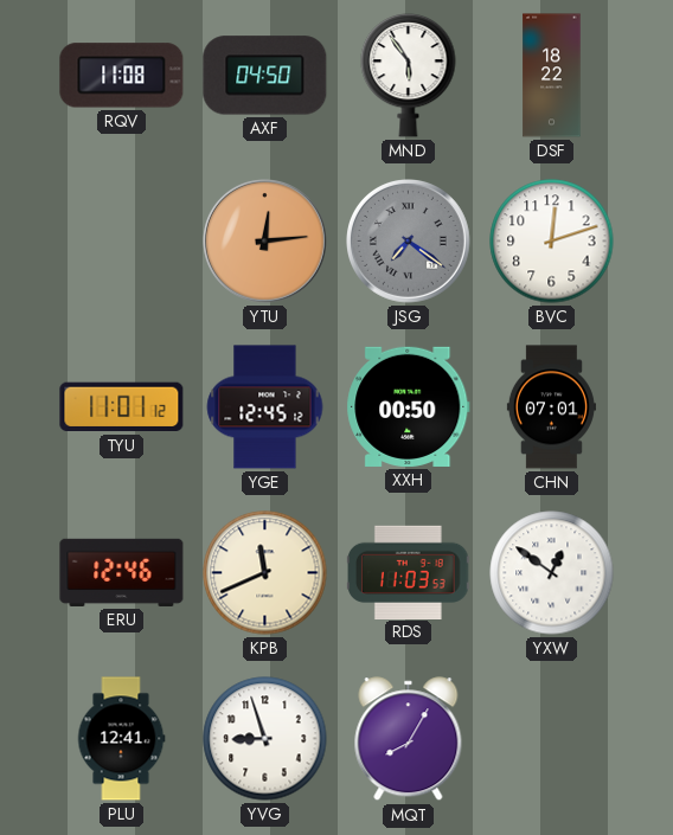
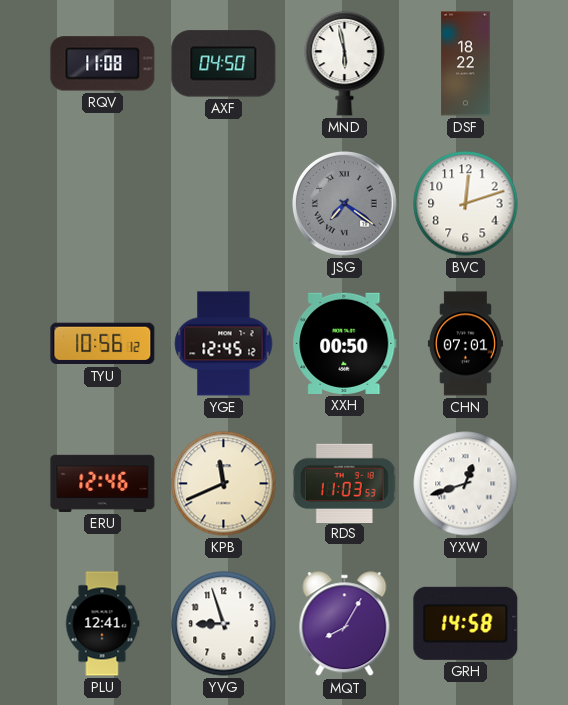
MND: 5:54 -> 5:58
YTU: 12:14 -> none
TYU: 11:01 -> 10:56
YXW: 12:51 -> 12:42
GRH: none -> 14:58
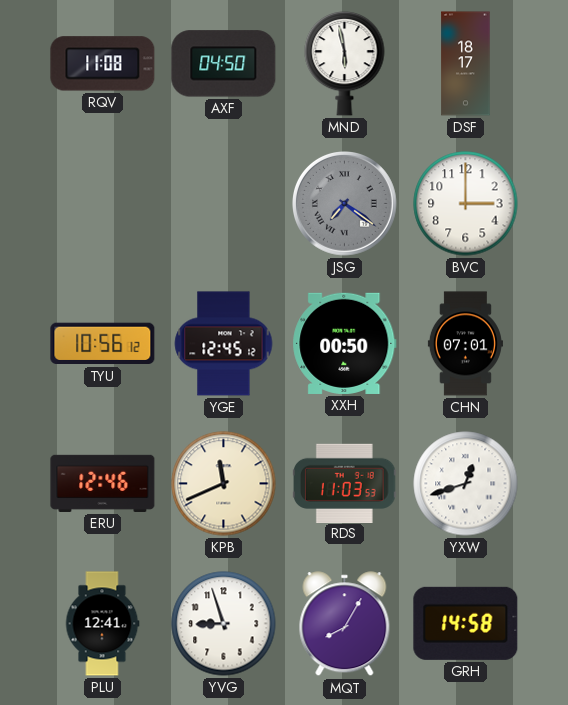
DSF: 18:22 -> 18:17
BVC: 12:12 -> 3:00
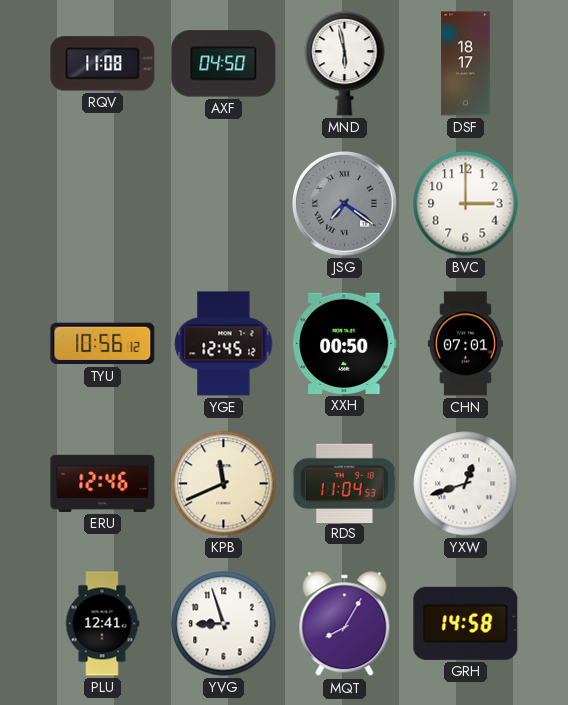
RDS: 11:03 -> 11:04
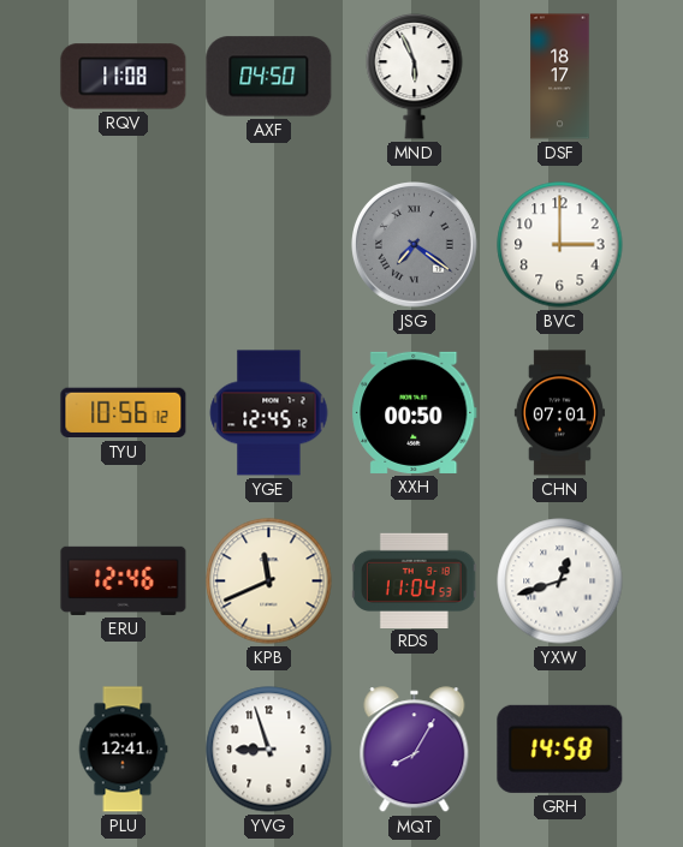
MND: 5:58 -> 5:56
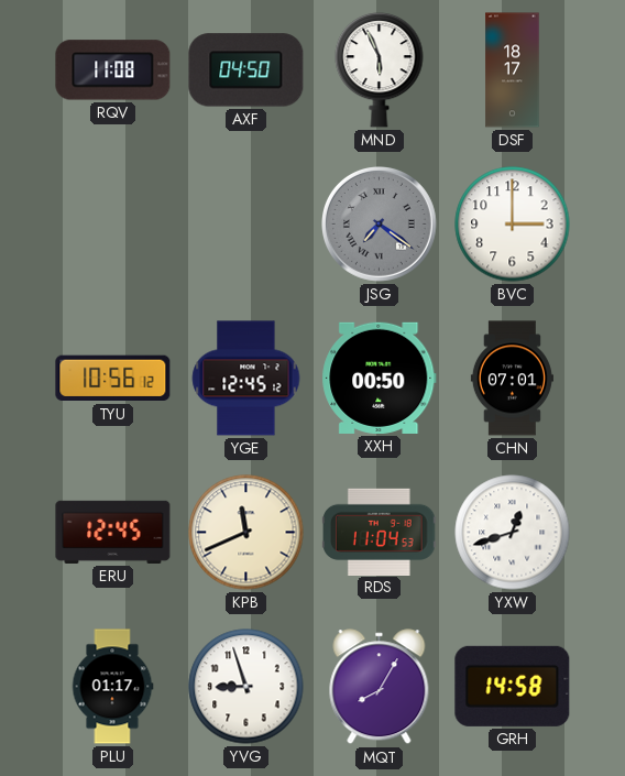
ERU: 12:46 -> 12:45
PLU: 12:41 -> 01:17
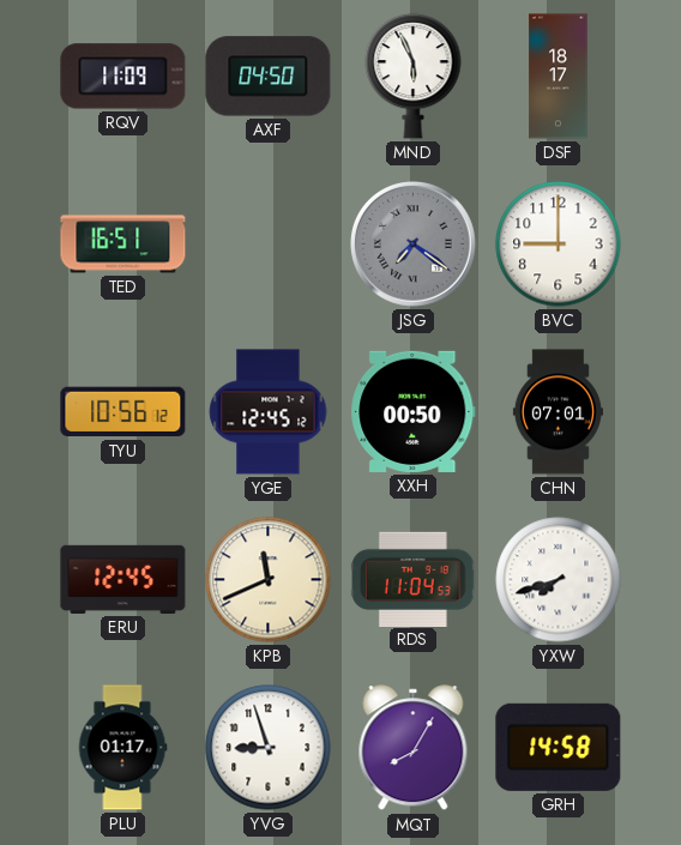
RQV: 11:08 -> 11:09
TED: none -> 16:51
BVC: 3:00 -> 9:00
YXW: 12:42 -> 7:42
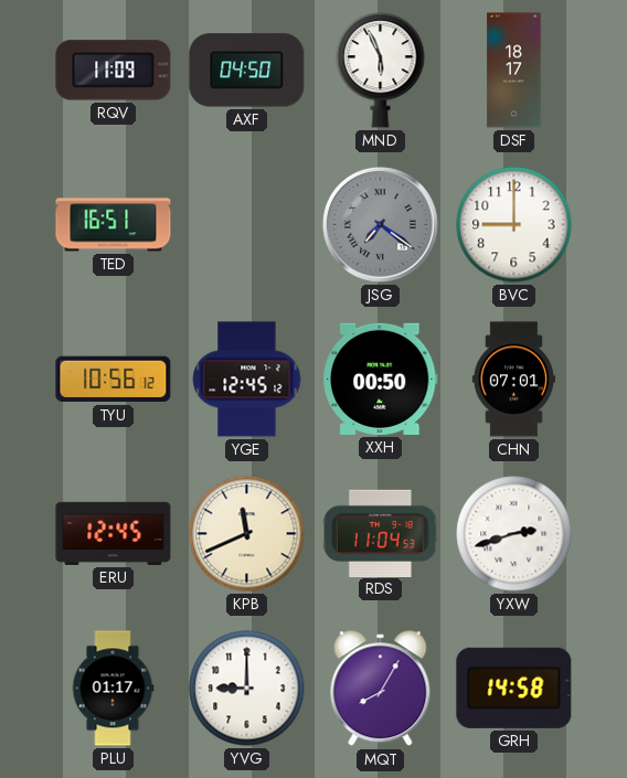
YXW: 7:42 -> 2:42
YVG: 8:57 -> 9:00
